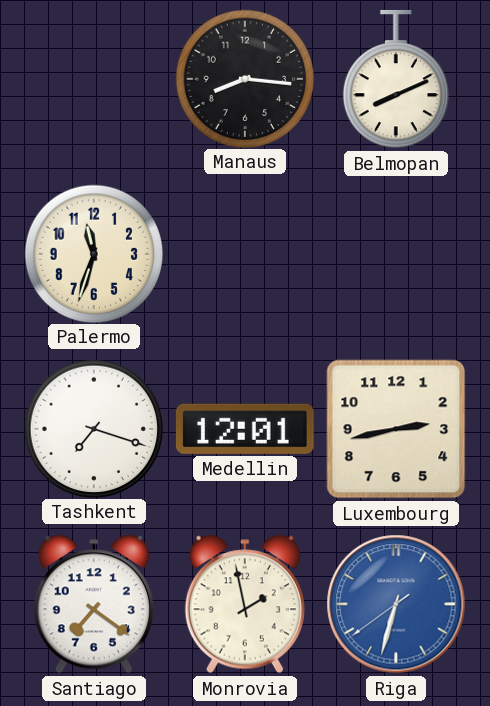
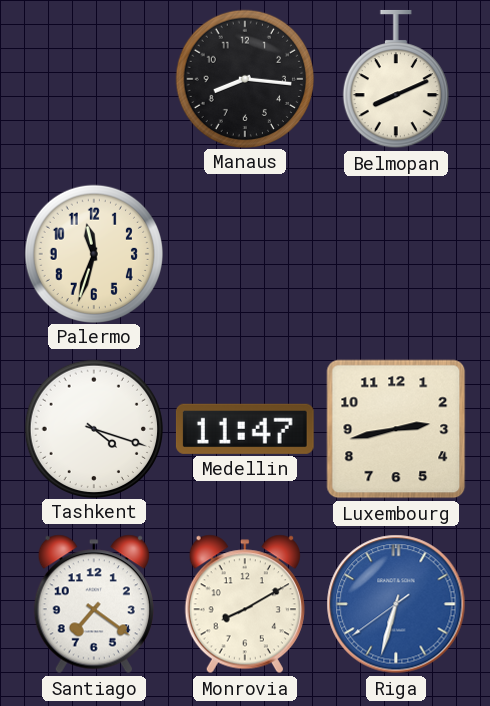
Tashkent: 7:18 -> 4:18
Medellin: 12:01 -> 11:47
Monrovia: 1:58 -> 8:10
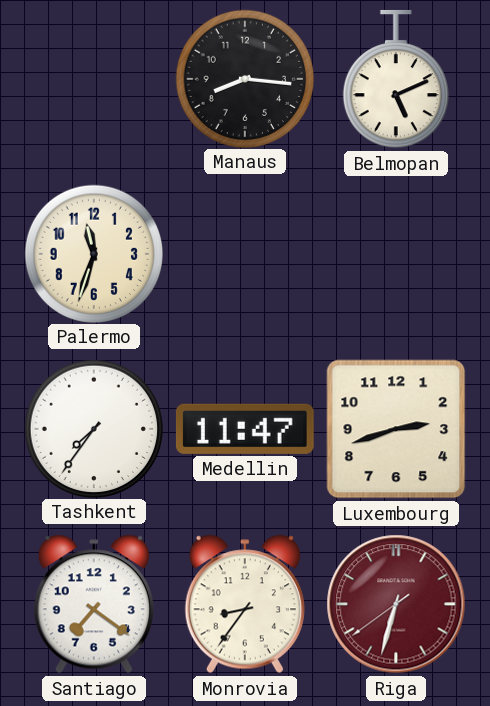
Belmopan: 8:11 -> 5:11
Tashkent: 4:18 -> 7:36
Luxembourg: 2:43 -> 2:42
Monrovia: 8:10 -> 8:36
Riga dial: blue -> burgundy
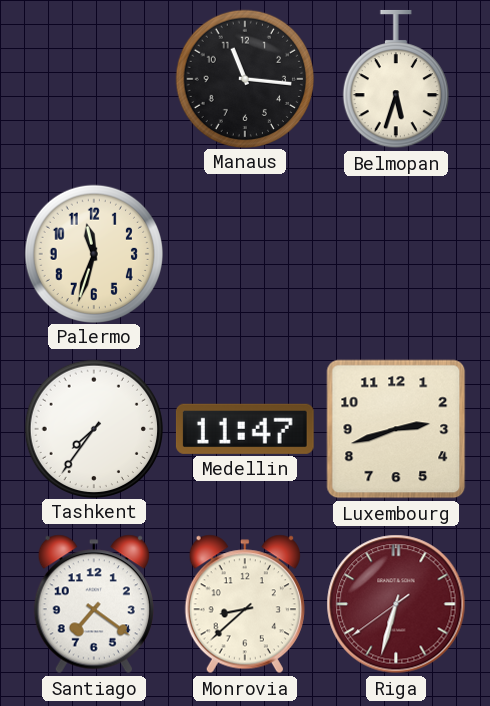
Manaus: 8:16 -> 11:16
Belmopan: 5:11 -> 5:33
Monrovia: 8:36 -> 8:38
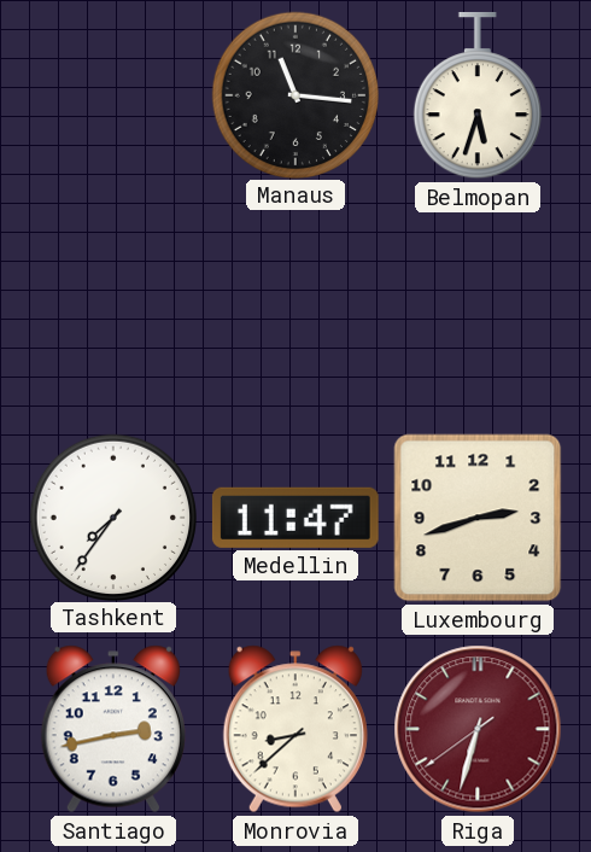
Palermo: 11:33 -> none
Santiago: 7:21 -> 2:43
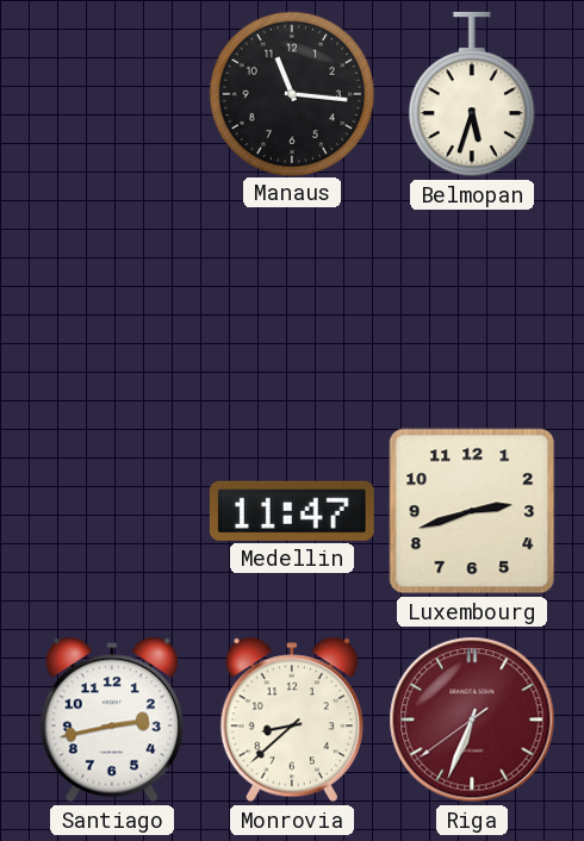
Tashkent: 7:36 -> none
Riga: 6:32 -> 6:33
